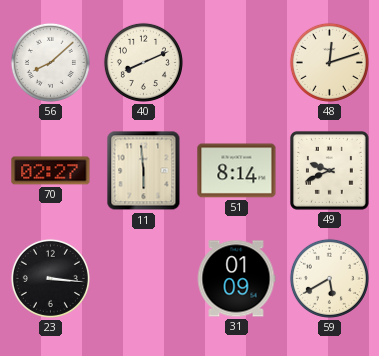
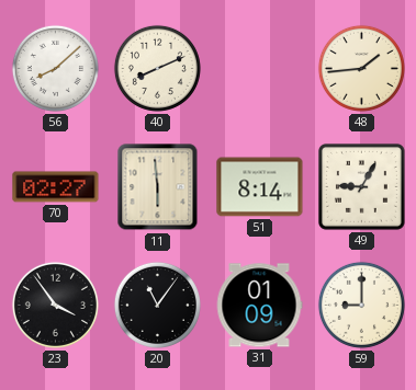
48: 12:12 -> 1:44
49: 9:41 -> 9:05
23: 3:16 -> 3:54
20: none -> 11:06
59: 5:40 -> 9:00
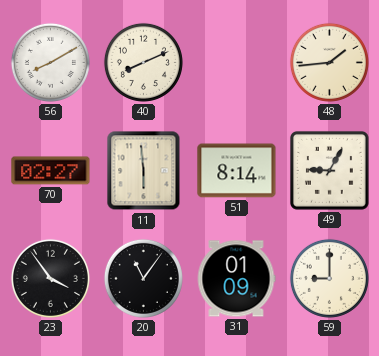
56: 8:08 -> 8:10
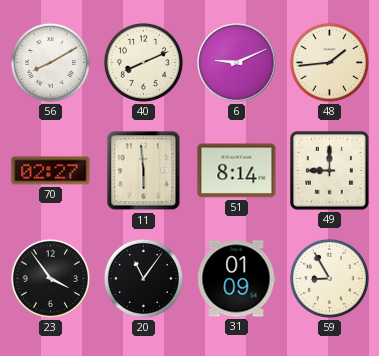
6: none -> 9:11
49: 9:05 -> 9:00
59: 9:00 -> 8:55
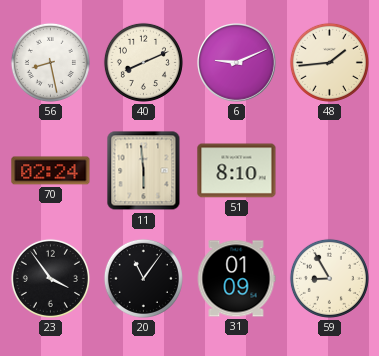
56: 8:10 -> 8:28
70: 02:27 -> 02:24
51: 8:14 -> 8:10
49: 9:00 -> none
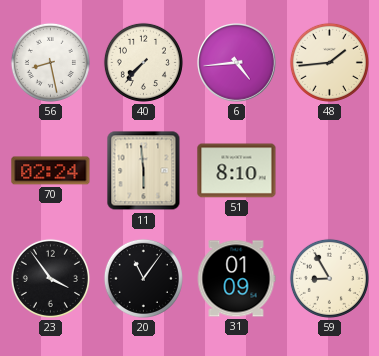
40: 8:11 -> 7:37
6: 9:11 -> 4:44
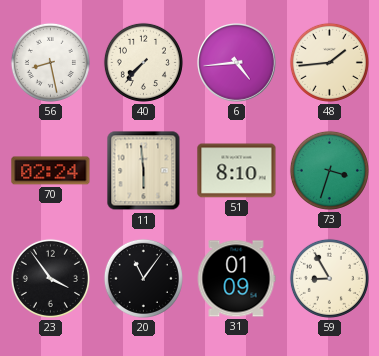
73: none -> 3:33
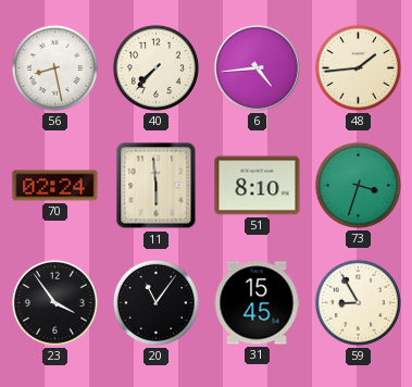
31: 01:09 -> 15:45
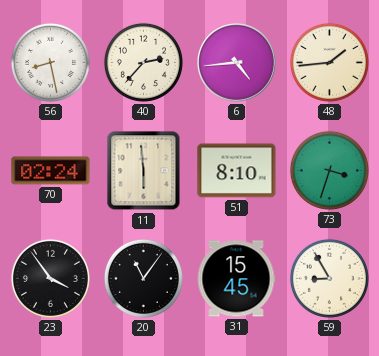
40: 7:37 -> 2:37
